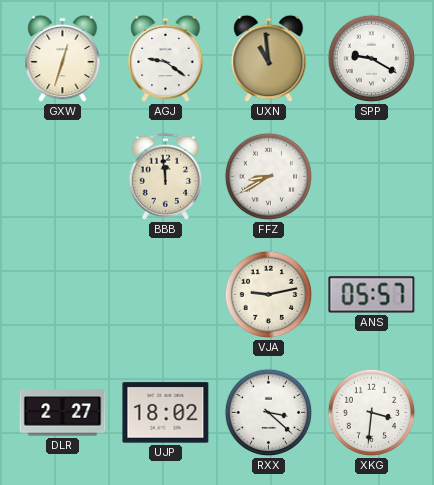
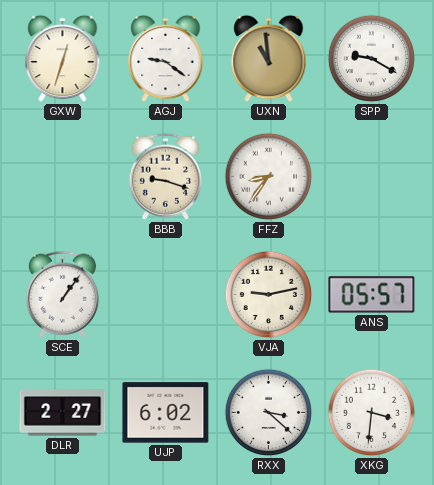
BBB: 11:59 -> 9:18
FFZ: 8:40 -> 8:36
SCE: none -> 1:06
UJP: 18:02 -> 6:02
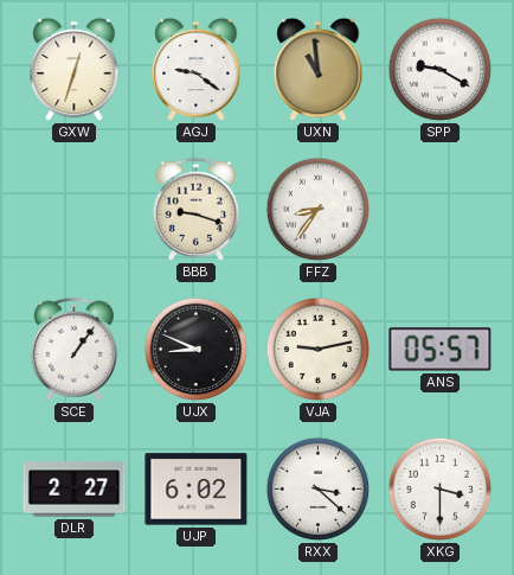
UJX: none -> 8:49
XKG: 3:31 -> 3:30
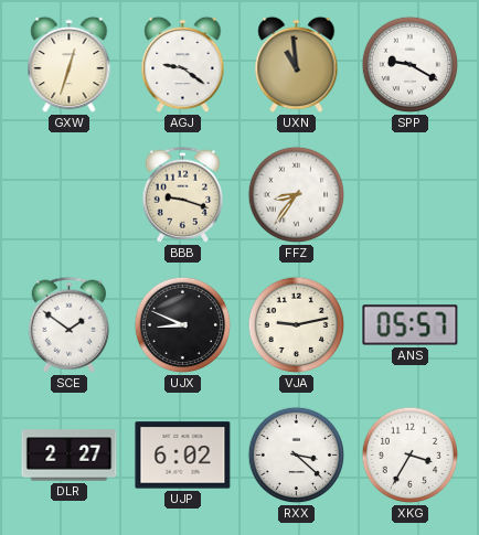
SCE: 1:06 -> 1:51
XKG: 3:30 -> 3:35
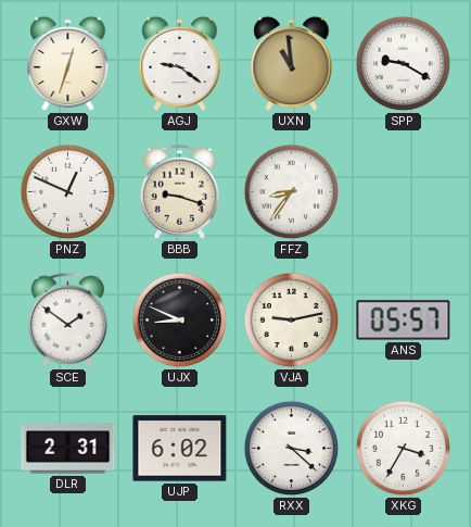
PNZ: none -> 12:49
DLR: 2:27 -> 2:31
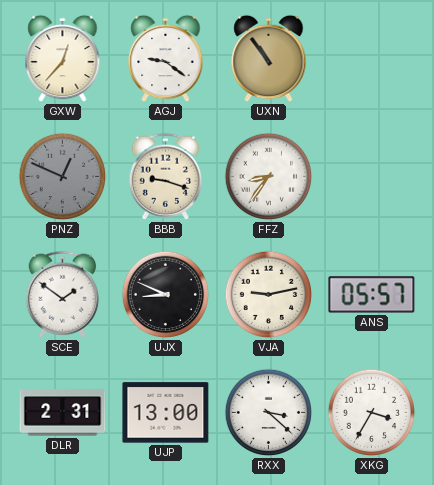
GXW: 12:33 -> 12:37
UXN: 10:59 -> 10:54
SPP: 9:20 -> none
PNZ dial: white -> grey
UJP: 6:02 -> 13:00
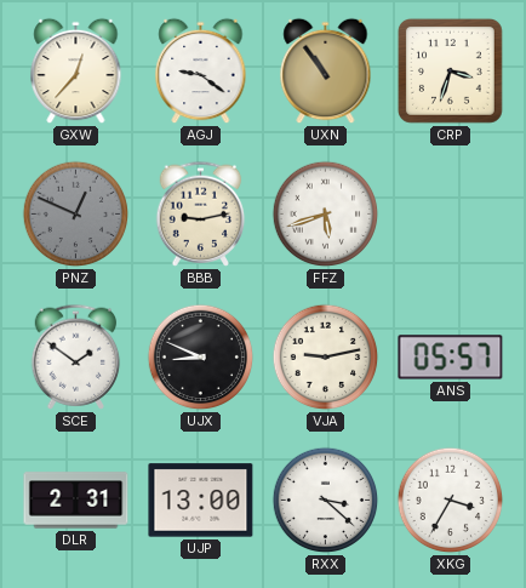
CRP: none -> 3:33
BBB: 9:18 -> 9:13
FFZ: 8:36 -> 5:42
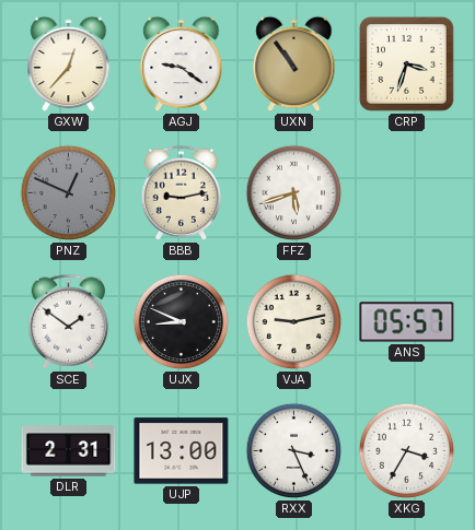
RXX: 3:22 -> 3:26
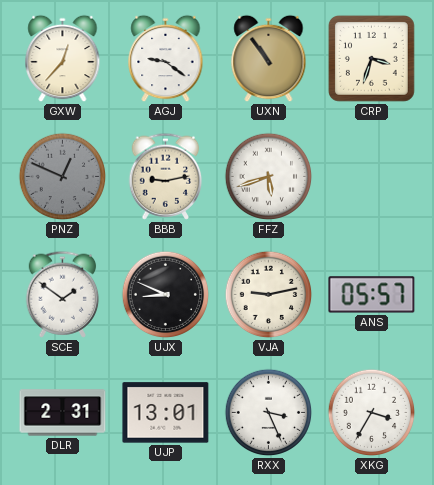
UJP: 13:00 -> 13:01
